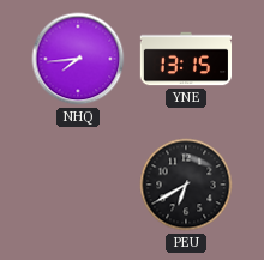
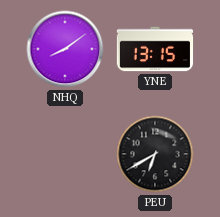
NHQ: 7:44 -> 8:09
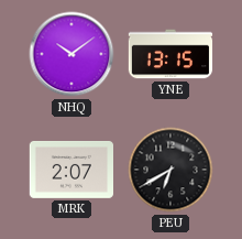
NHQ: 8:09 -> 10:09
MRK: none -> 2:07
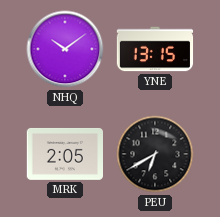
MRK: 2:07 -> 2:05
